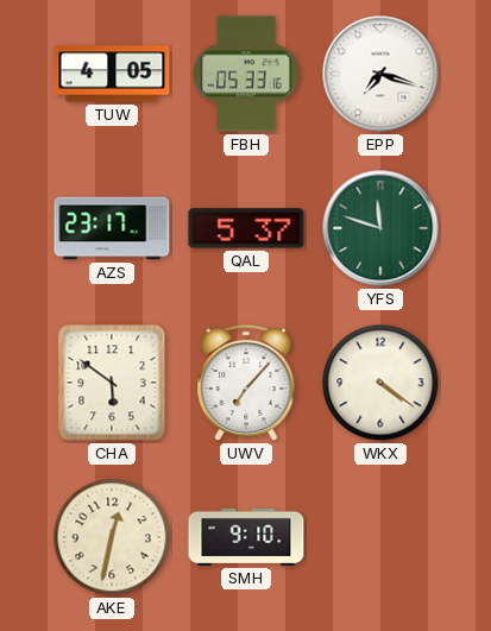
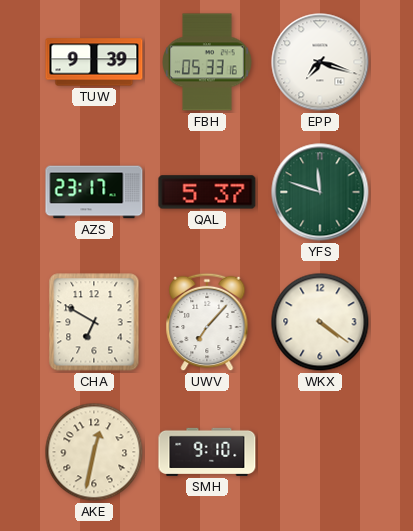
TUW: 4:05 -> 9:39
CHA: 5:51 -> 6:50
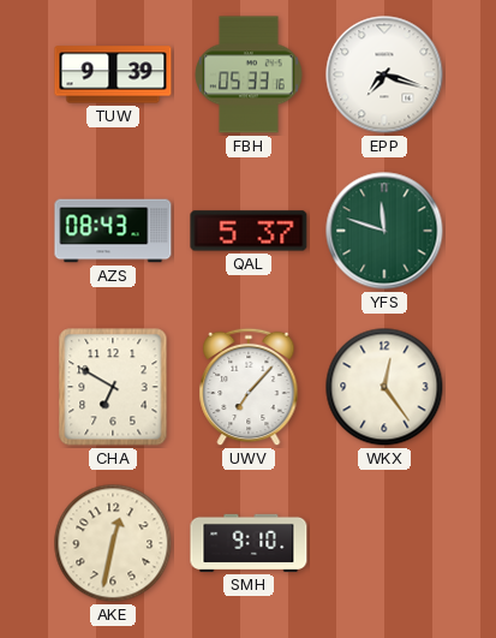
AZS: 23:17 -> 08:43
WKX: 4:21 -> 12:24
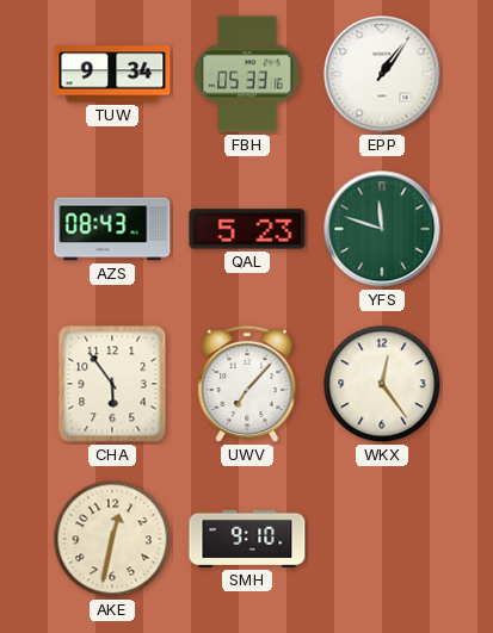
TUW: 9:39 -> 9:34
EPP: 7:18 -> 1:06
QAL: 5:37 -> 5:23
CHA: 6:50 -> 5:54
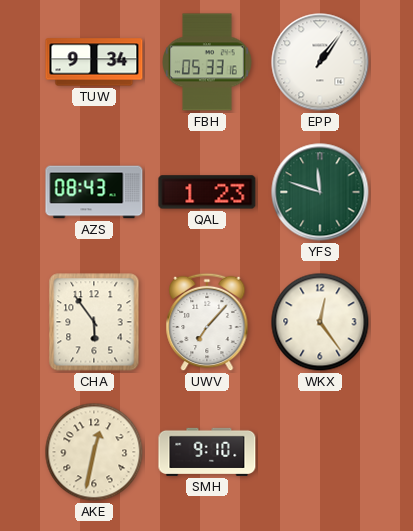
QAL: 5:23 -> 1:23
